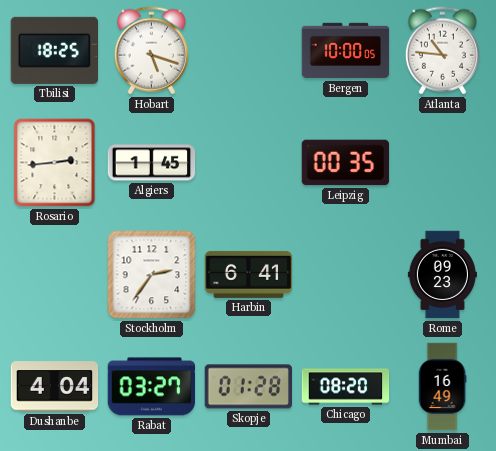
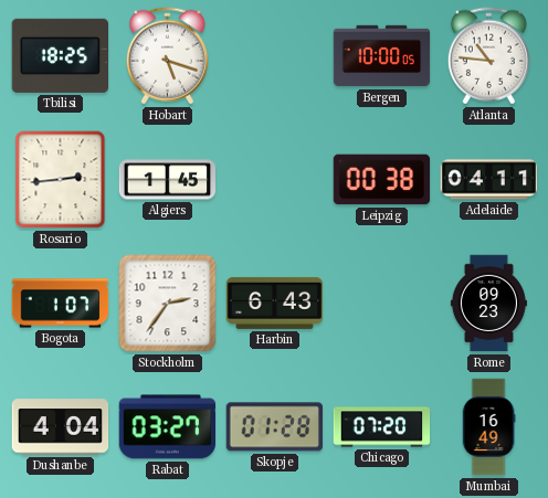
Leipzig: 00:35 -> 00:38
Adelaide: none -> 04:11
Bogota: none -> 1:07
Harbin: 6:41 -> 6:43
Chicago: 08:20 -> 07:20
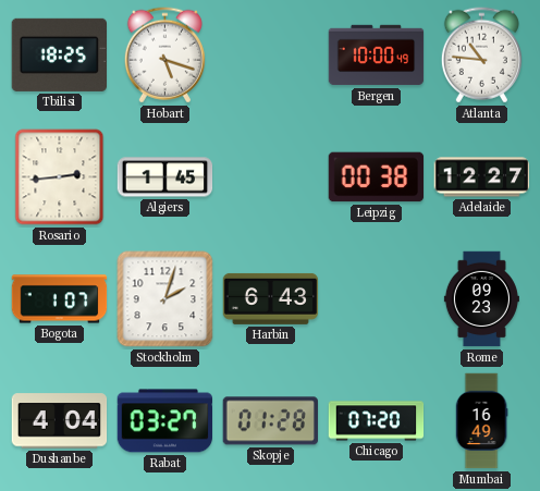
Bergen: 10:00:05 -> 10:00:49
Adelaide: 04:11 -> 12:27
Stockholm: 2:36 -> 2:03
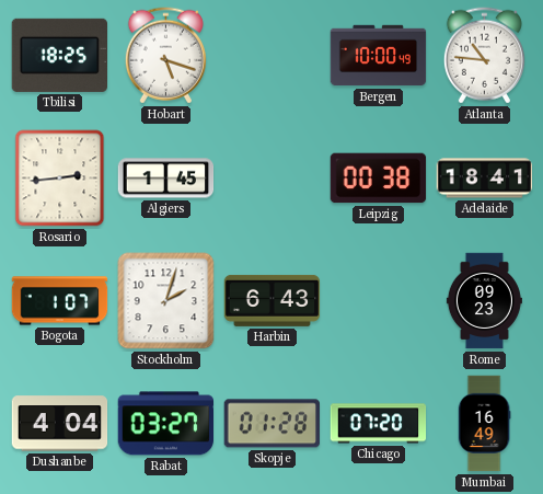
Adelaide: 12:27 -> 18:41
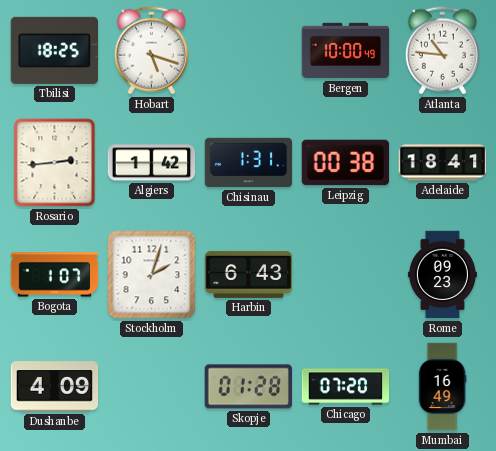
Algiers: 1:45 -> 1:42
Chisinau: none -> 1:31
Dushanbe: 4:04 -> 4:09
Rabat: 03:27 -> none
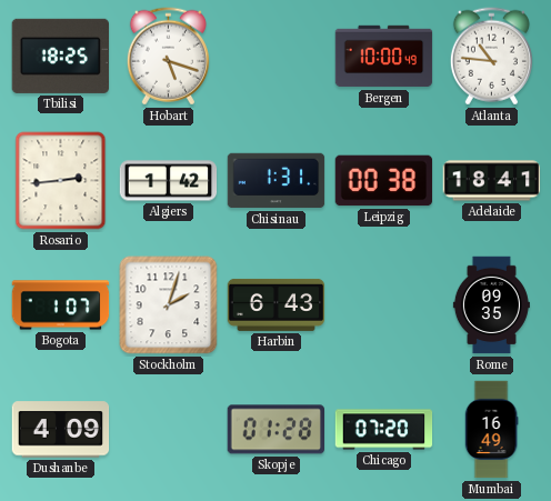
Rome: 09:23 -> 09:35
